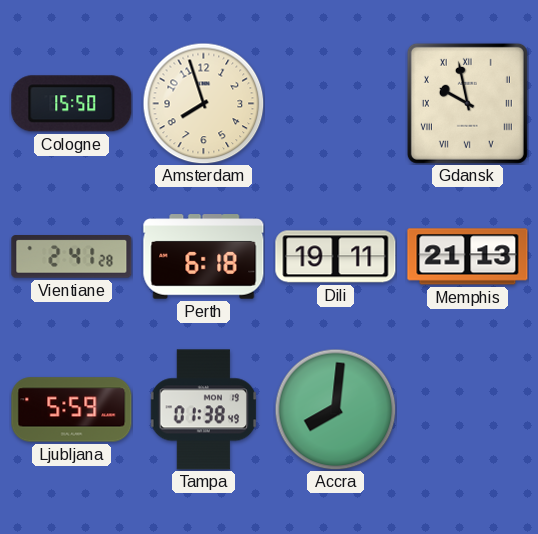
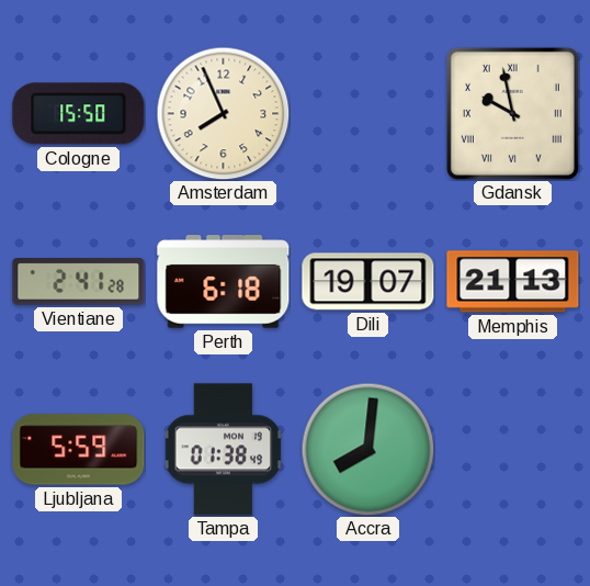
Amsterdam: 7:57 -> 7:56
Dili: 19:11 -> 19:07
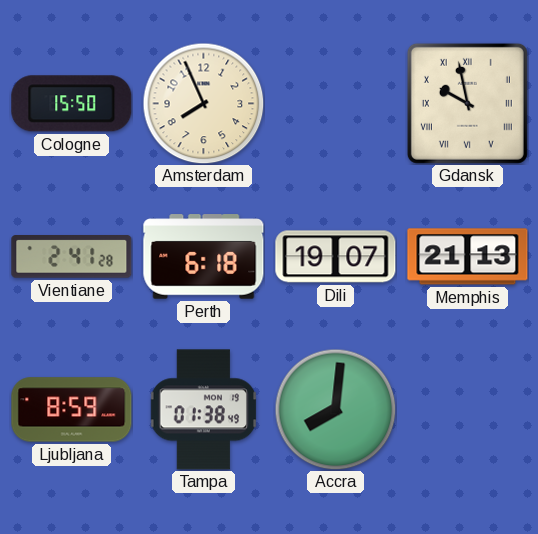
Ljubljana: 5:59 -> 8:59
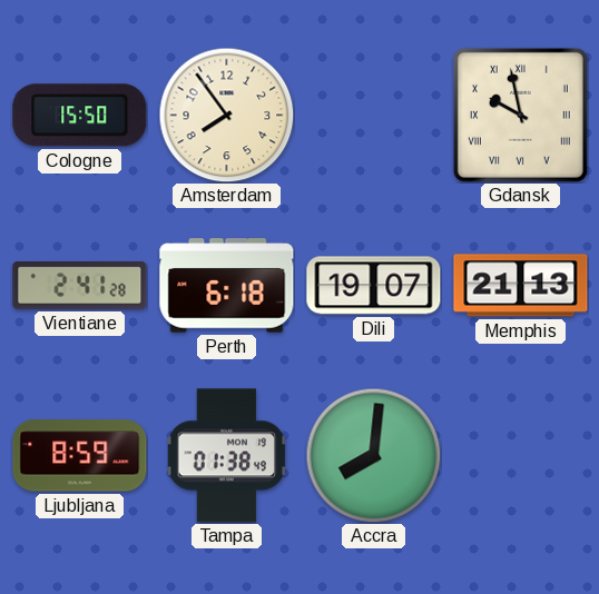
Amsterdam: 7:56 -> 7:54
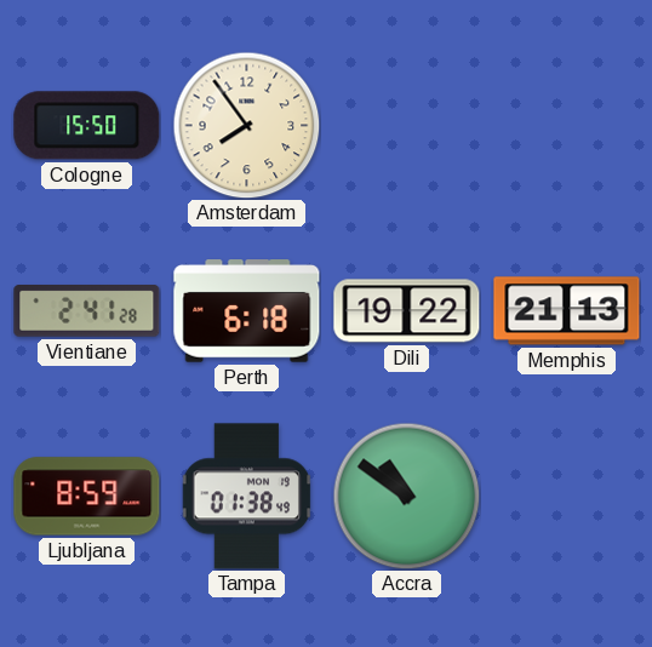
Gdansk: 9:58 -> none
Dili: 19:07 -> 19:22
Accra: 8:01 -> 10:51
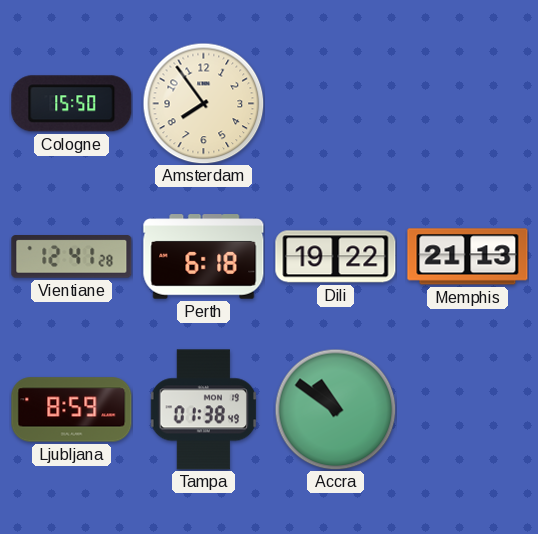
Vientiane: 2:41 -> 12:41
